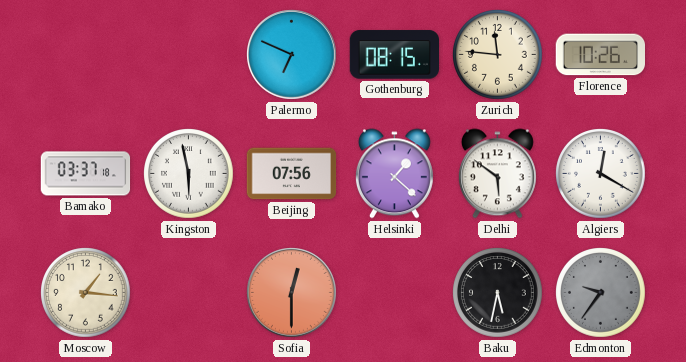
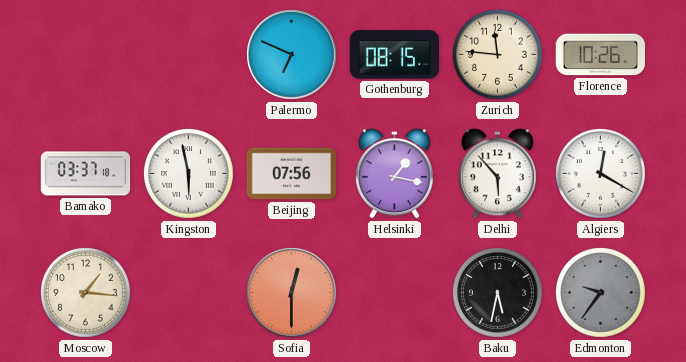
Helsinki: 1:22 -> 1:17
Delhi: 5:51 -> 5:53
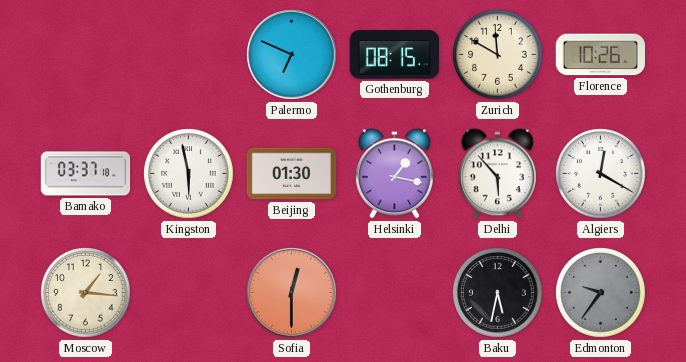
Zurich: 11:46 -> 11:50
Beijing: 07:56 -> 01:30
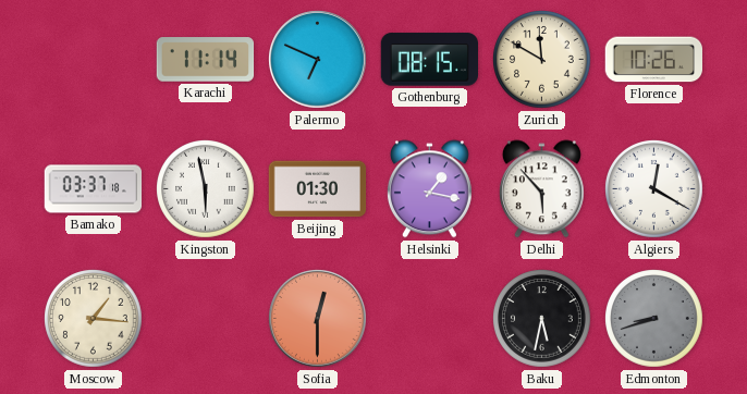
Karachi: none -> 11:14
Edmonton: 9:36 -> 8:42
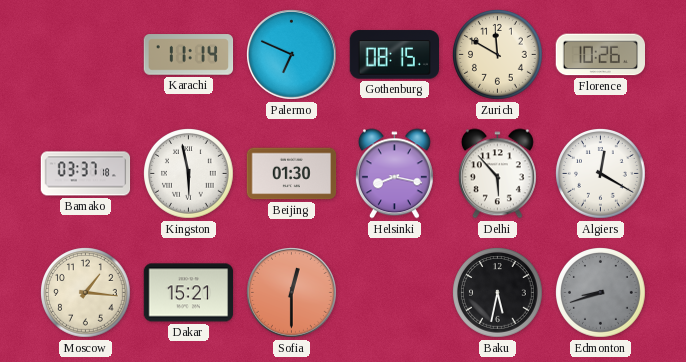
Helsinki: 1:17 -> 8:17
Dakar: none -> 15:21
